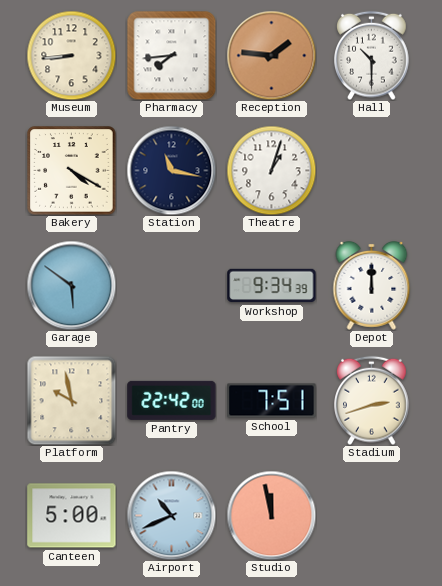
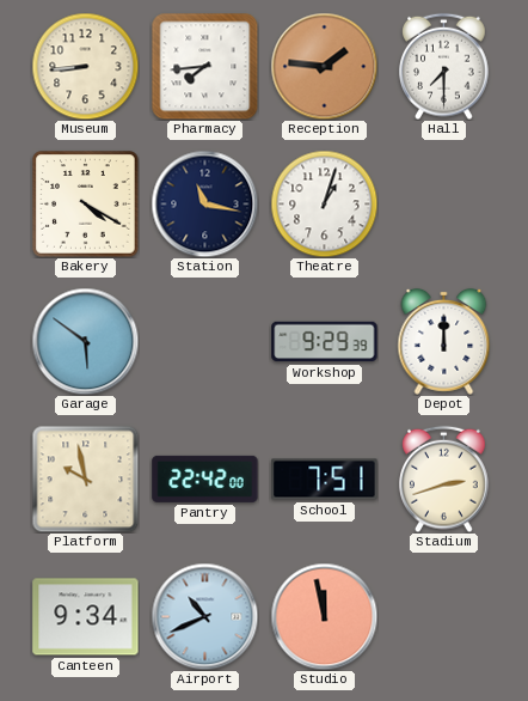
Hall: 10:30 -> 7:30
Workshop: 9:34 -> 9:29
Canteen: 5:00 -> 9:34
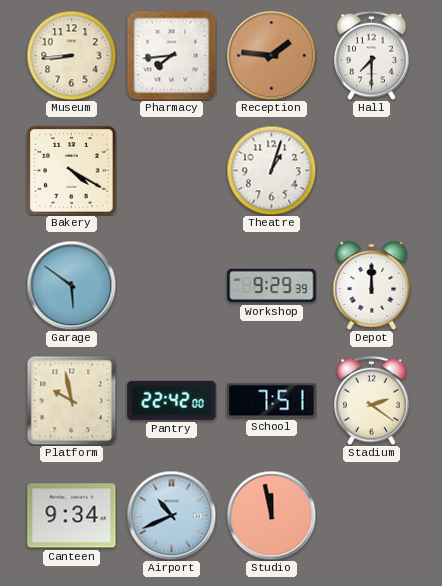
Station: 11:17 -> none
Stadium: 2:42 -> 2:21
